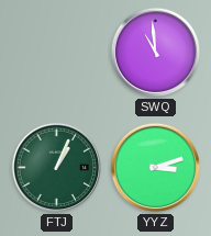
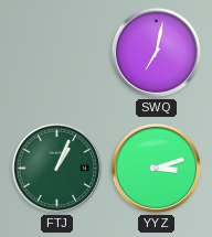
SWQ: 10:59 -> 7:02
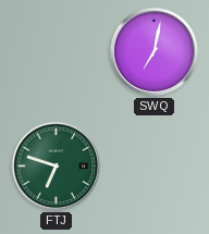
FTJ: 1:04 -> 6:48
YYZ: 3:12 -> none
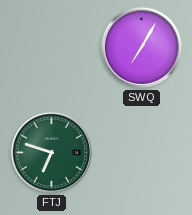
SWQ: 7:02 -> 7:05
